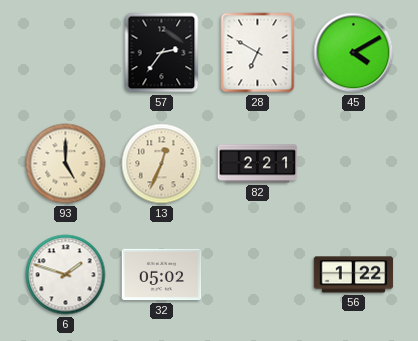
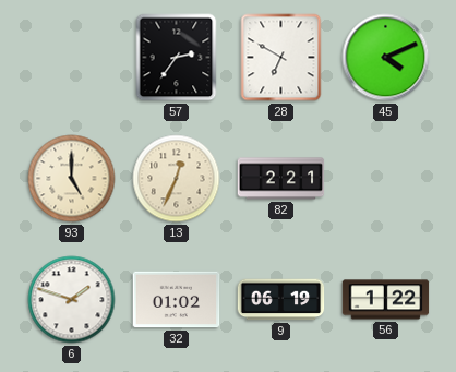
45: 4:10 -> 4:11
32: 05:02 -> 01:02
9: none -> 06:19
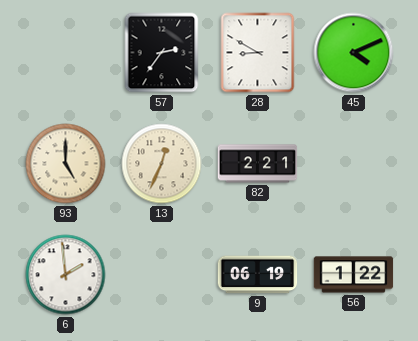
28: 6:50 -> 8:50
6: 1:48 -> 1:59
32: 01:02 -> none
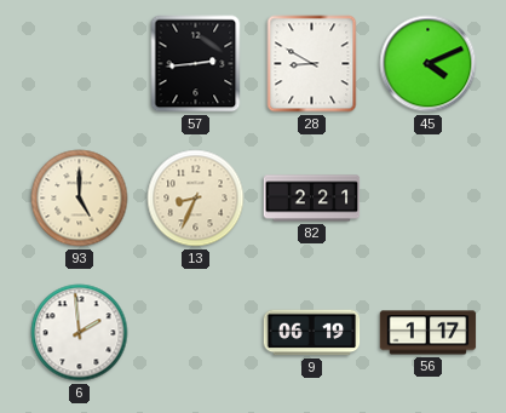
57: 2:36 -> 2:44
13: 12:34 -> 8:34
56: 1:22 -> 1:17
